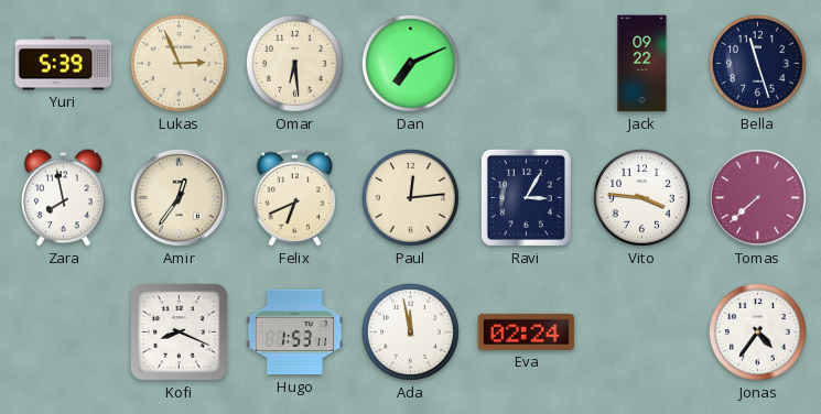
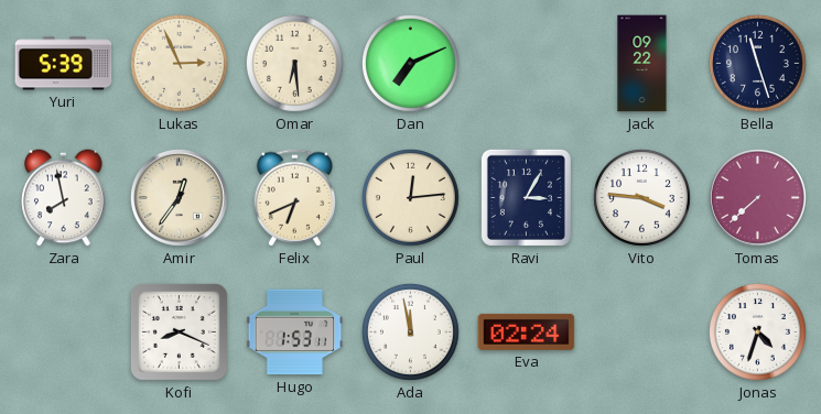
Jonas: 4:36 -> 4:33
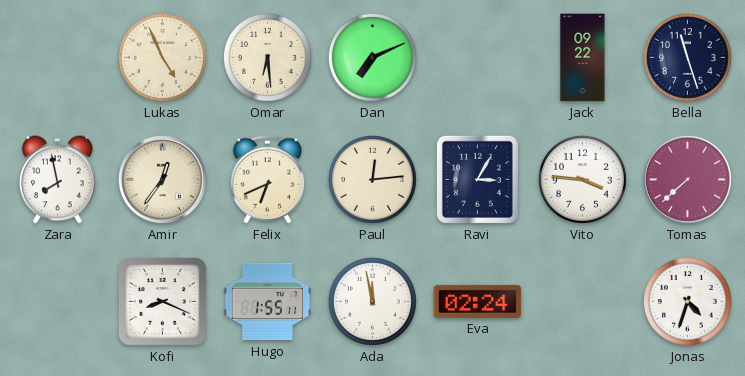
Yuri: 5:39 -> none
Lukas: 2:56 -> 4:56
Hugo: 1:53 -> 1:55
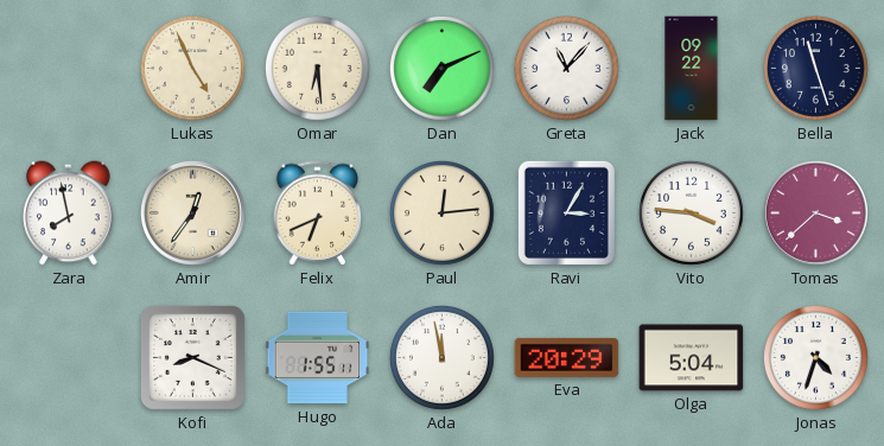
Greta: none -> 11:07
Tomas: 7:38 -> 3:38
Eva: 02:24 -> 20:29
Olga: none -> 5:04
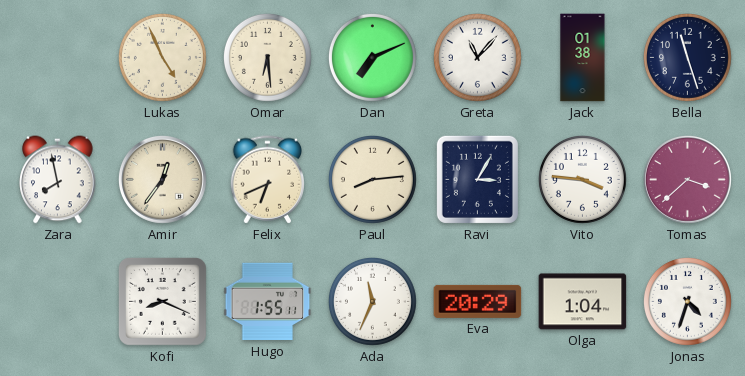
Jack: 09:22 -> 01:38
Paul: 12:14 -> 8:14
Ada: 11:58 -> 11:34
Olga: 5:04 -> 1:04
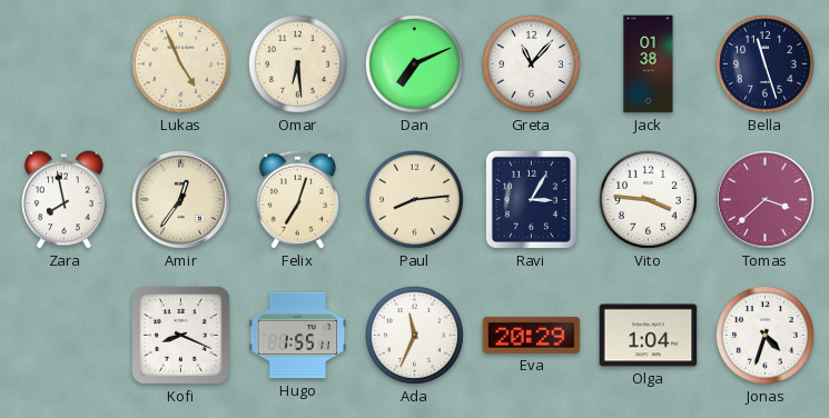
Felix: 6:41 -> 7:03
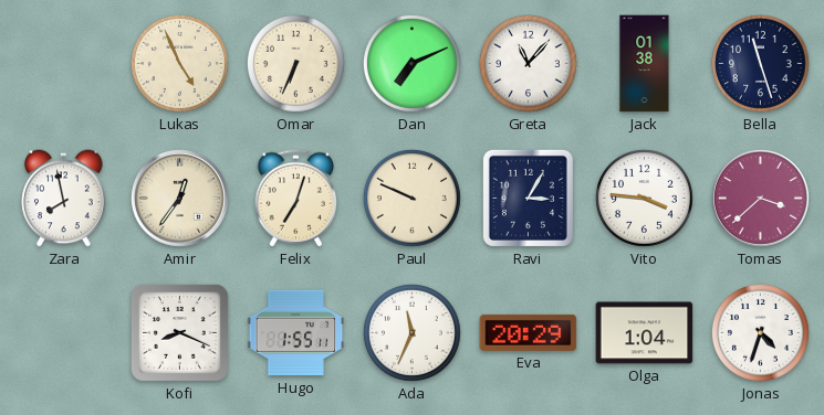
Omar: 6:29 -> 6:34
Paul: 8:14 -> 9:49
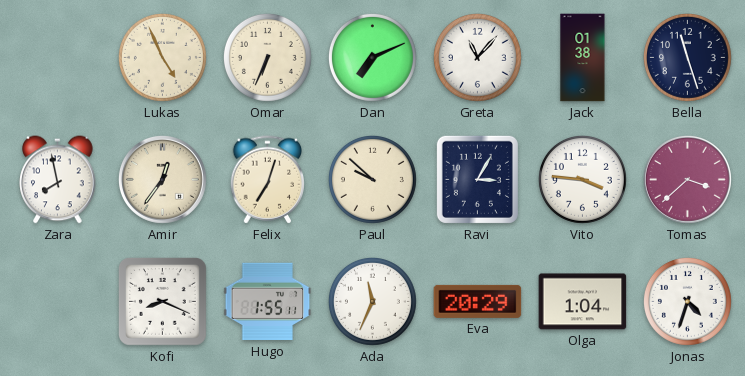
Paul: 9:49 -> 9:52
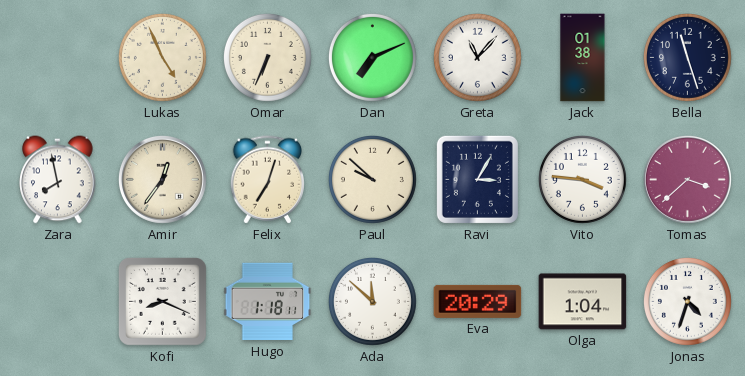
Hugo: 1:55 -> 1:18
Ada: 11:34 -> 11:52
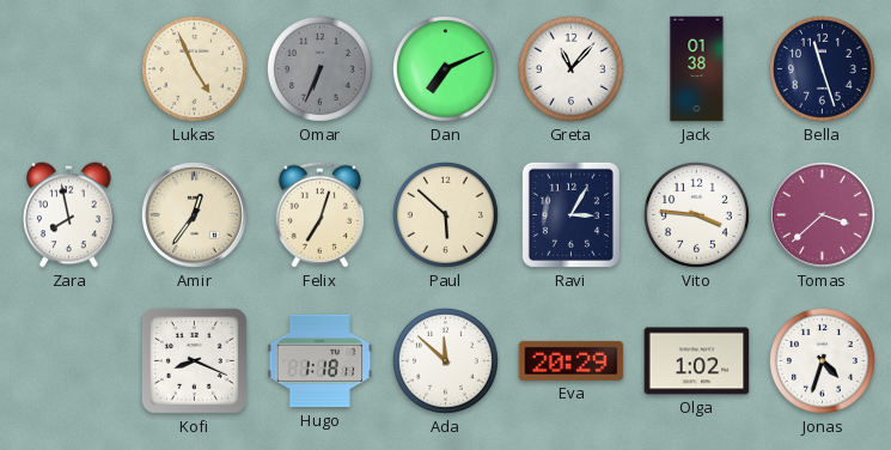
Omar dial: cream -> grey
Paul: 9:52 -> 5:52
Olga: 1:04 -> 1:02
